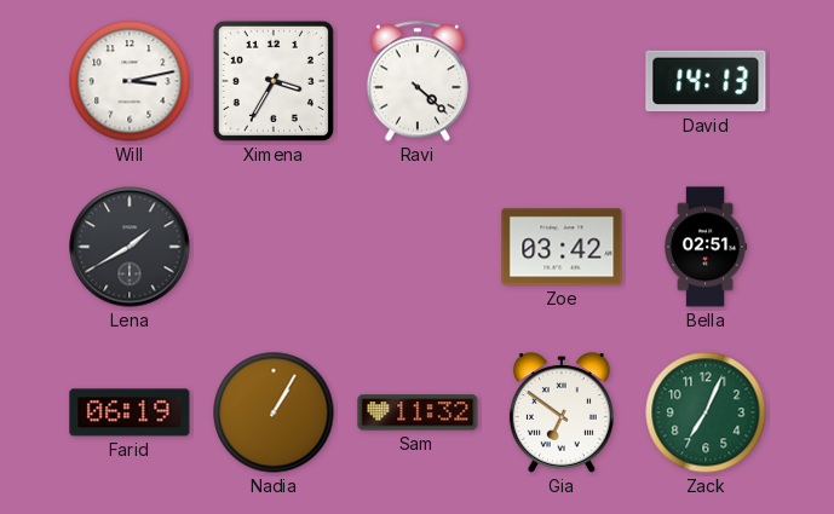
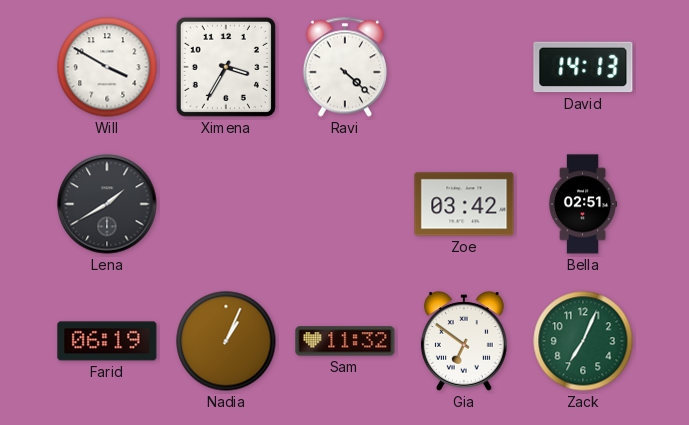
Will: 3:13 -> 3:50
Nadia: 1:05 -> 1:04
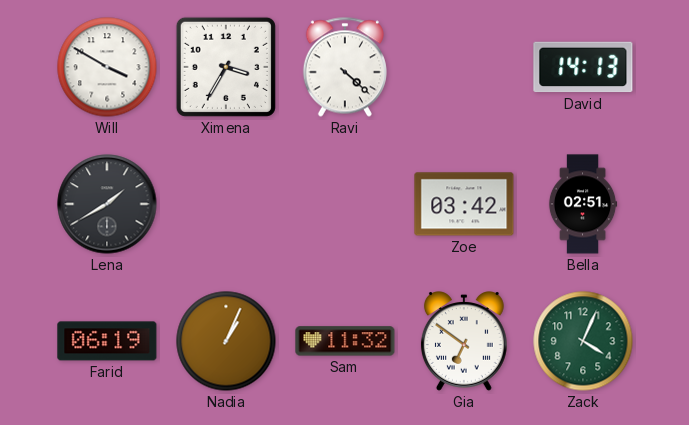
Zack: 7:04 -> 4:04
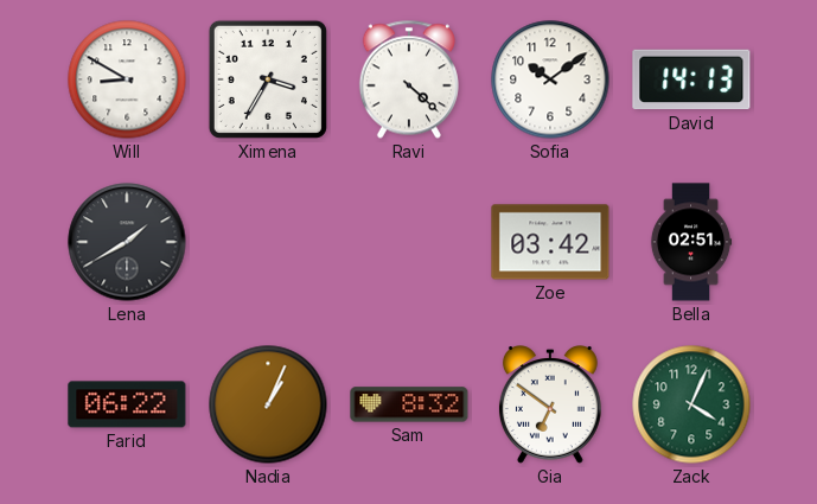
Will: 3:50 -> 8:50
Sofia: none -> 10:09
Farid: 06:19 -> 06:22
Sam: 11:32 -> 8:32
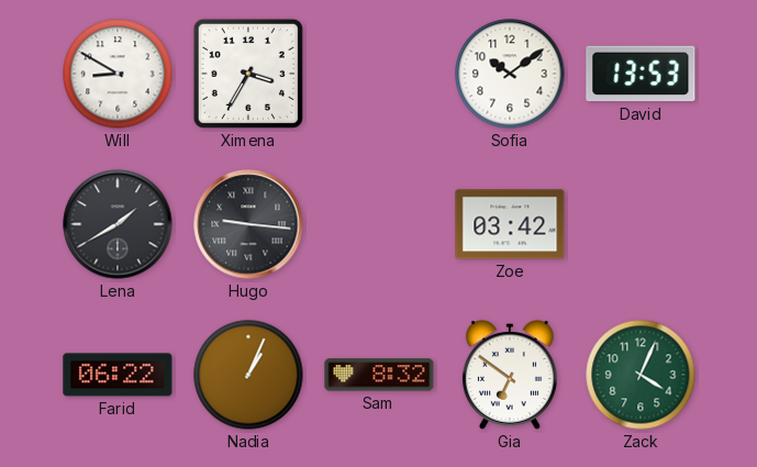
Ravi: 4:22 -> none
David: 14:13 -> 13:53
Hugo: none -> 9:16
Bella: 02:51 -> none
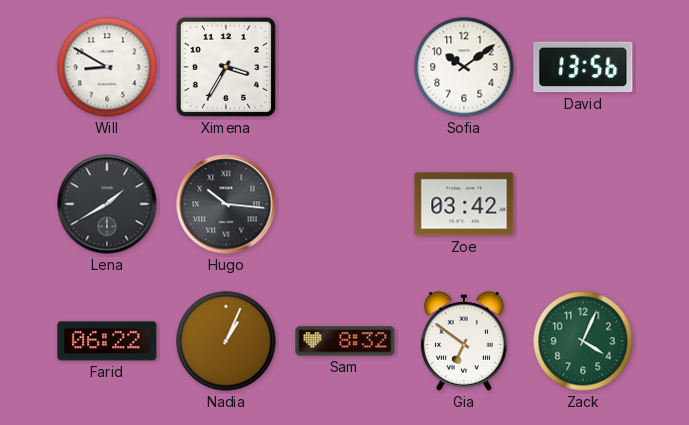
David: 13:53 -> 13:56
Hugo: 9:16 -> 10:16
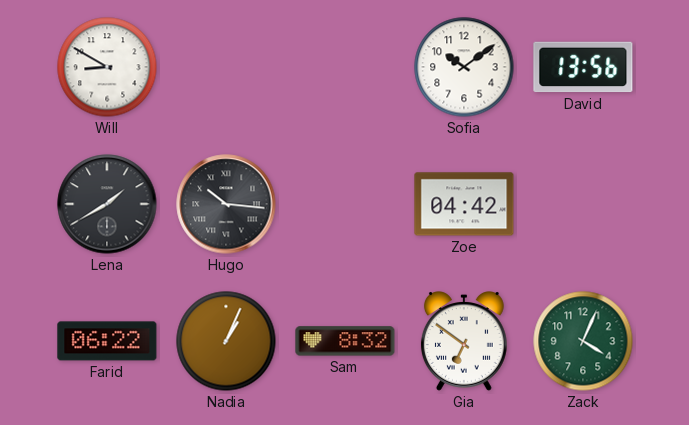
Ximena: 3:35 -> none
Zoe: 03:42 -> 04:42
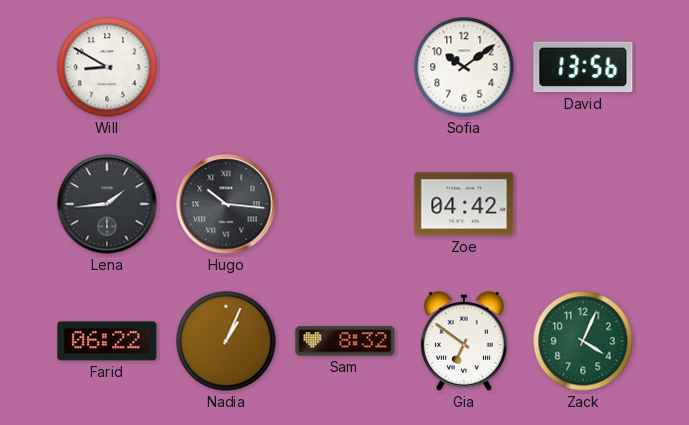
Lena: 1:40 -> 1:44
